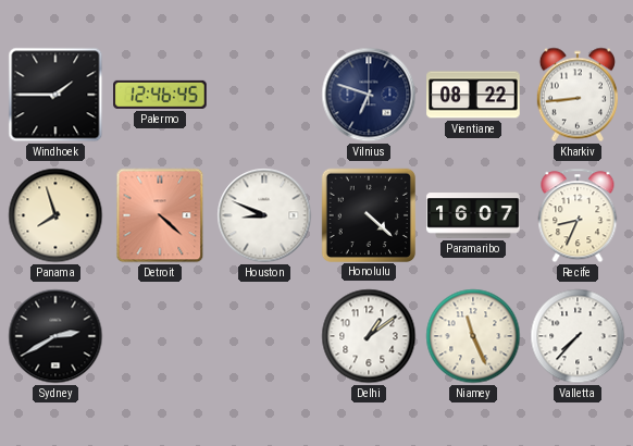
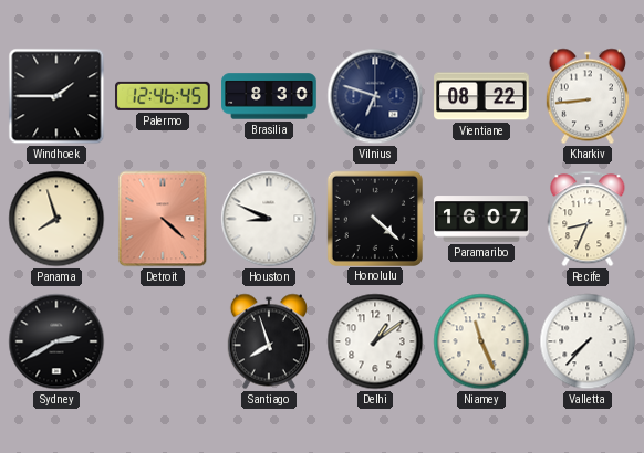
Brasilia: none -> 8:30
Santiago: none -> 7:57
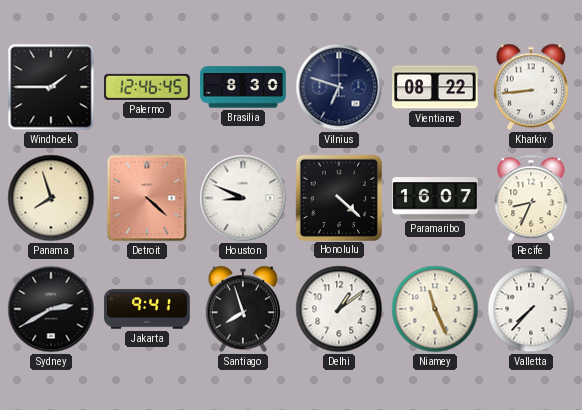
Jakarta: none -> 9:41
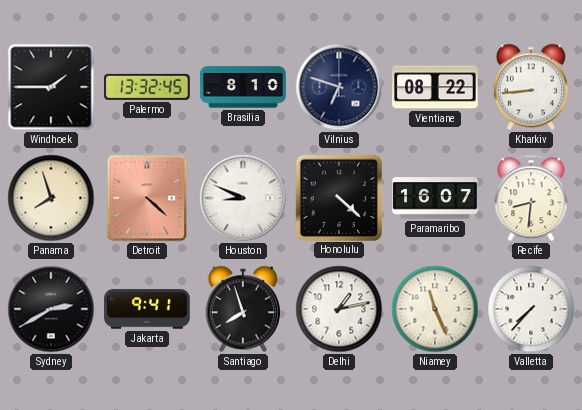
Palermo: 12:46 -> 13:32
Brasilia: 8:30 -> 8:10
Recife: 8:34 -> 8:31
Delhi: 1:09 -> 1:13
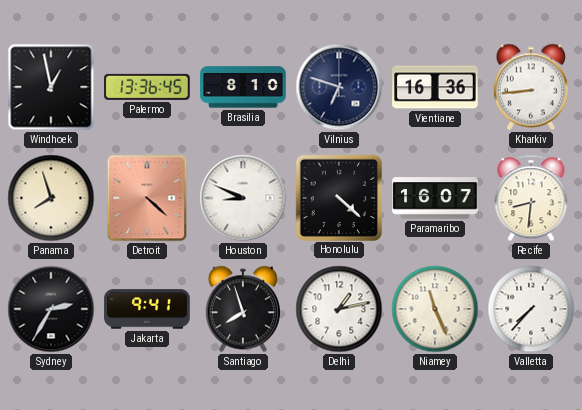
Windhoek: 1:45 -> 12:58
Palermo: 13:32 -> 13:36
Vientiane: 08:22 -> 16:36
Sydney: 2:40 -> 2:35
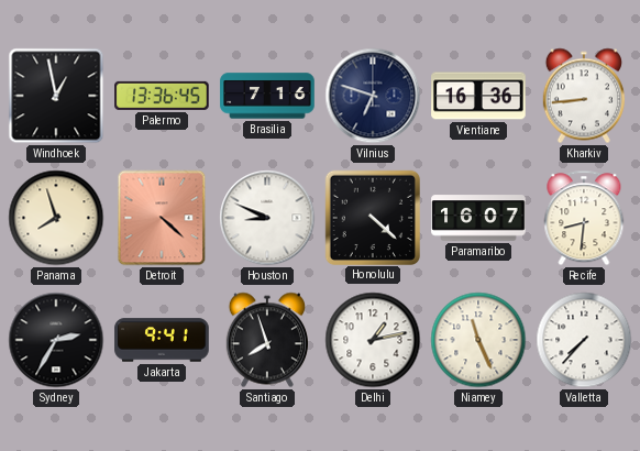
Brasilia: 8:10 -> 7:16
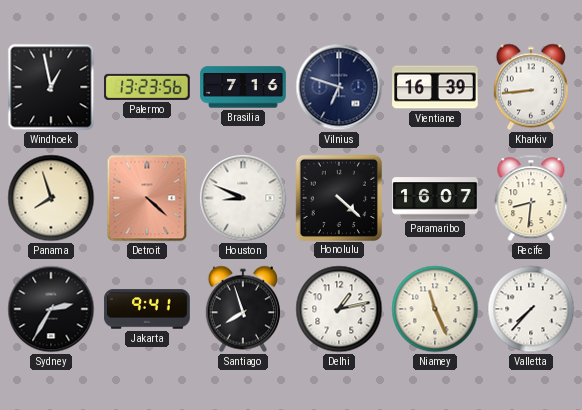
Palermo: 13:36 -> 13:23
Vientiane: 16:36 -> 16:39
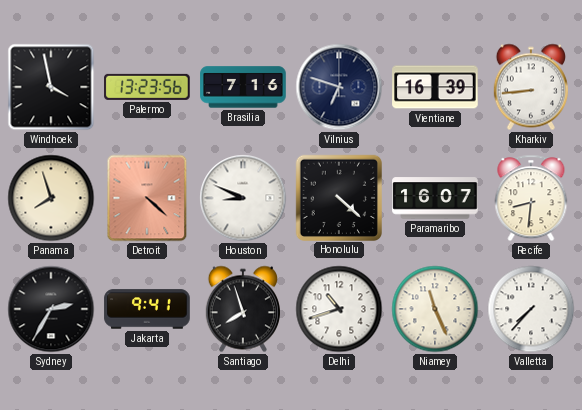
Windhoek: 12:58 -> 3:58
Delhi: 1:13 -> 10:42
